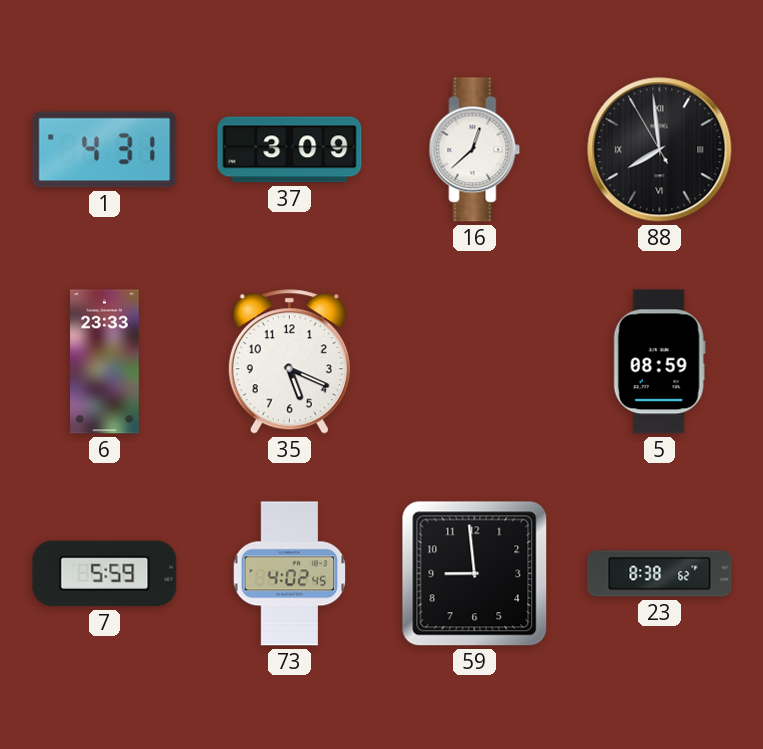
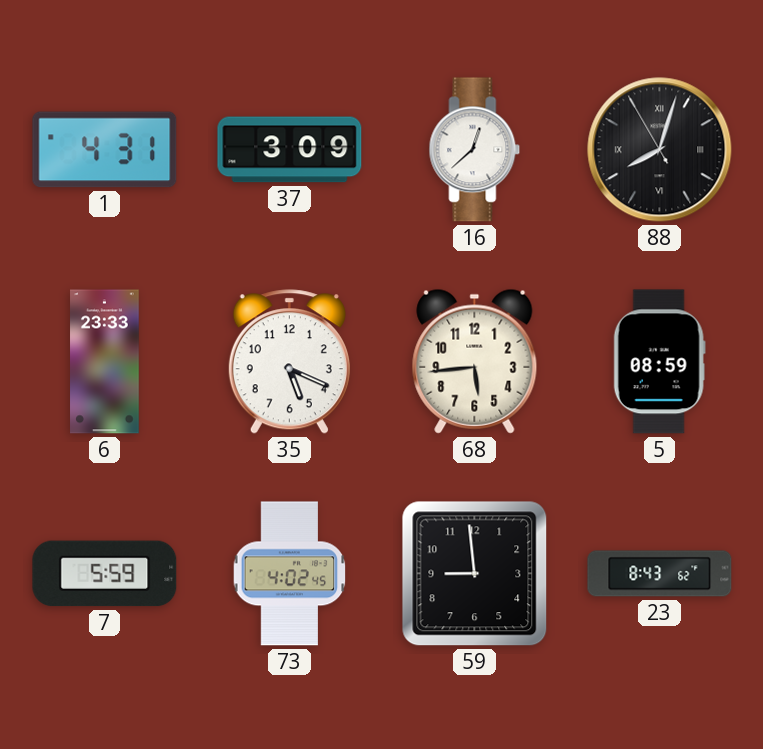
88: 7:58 -> 8:02
68: none -> 5:44
23: 8:38 -> 8:43
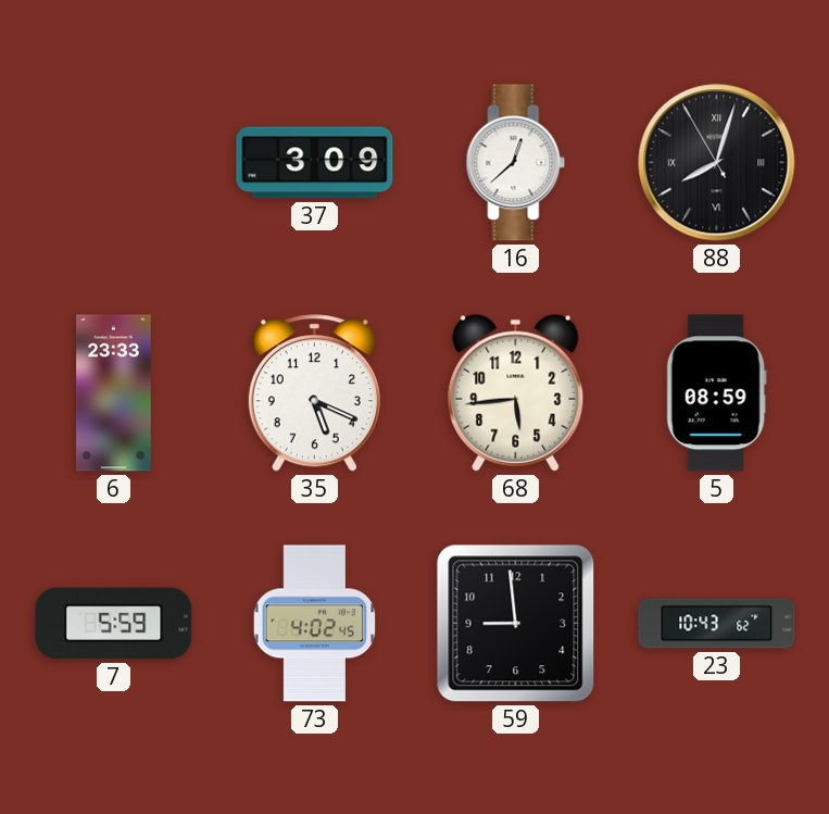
1: 4:31 -> none
23: 8:43 -> 10:43
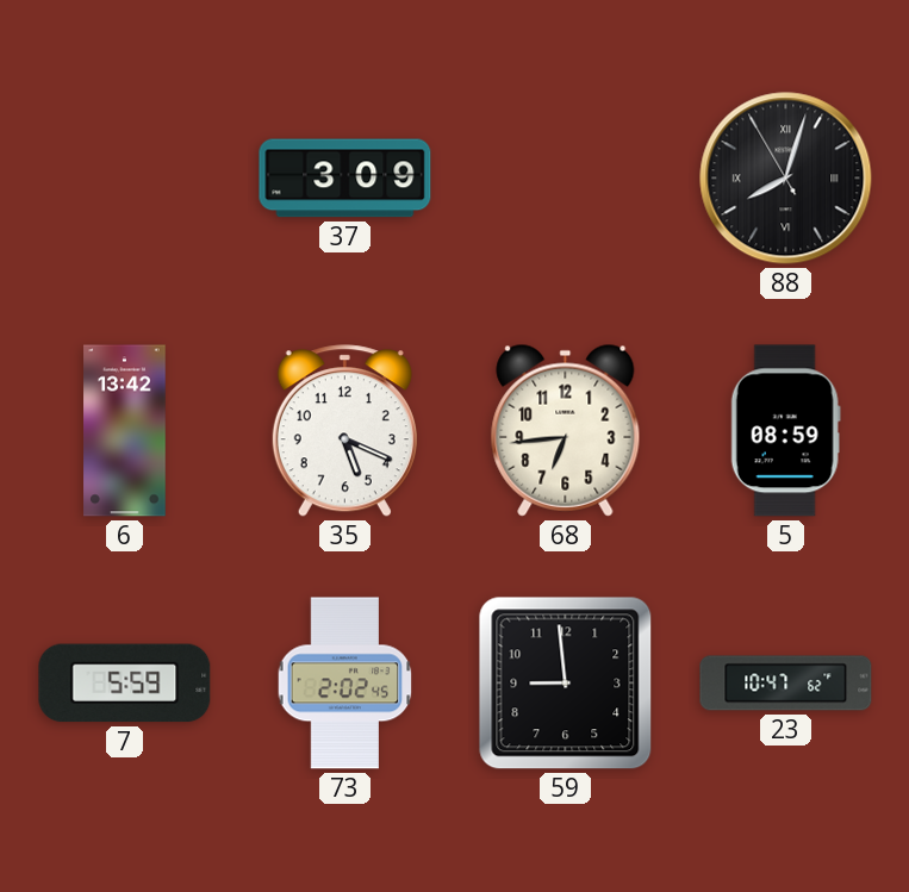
16: 12:38 -> none
6: 23:33 -> 13:42
68: 5:44 -> 6:44
73: 4:02 -> 2:02
23: 10:43 -> 10:47
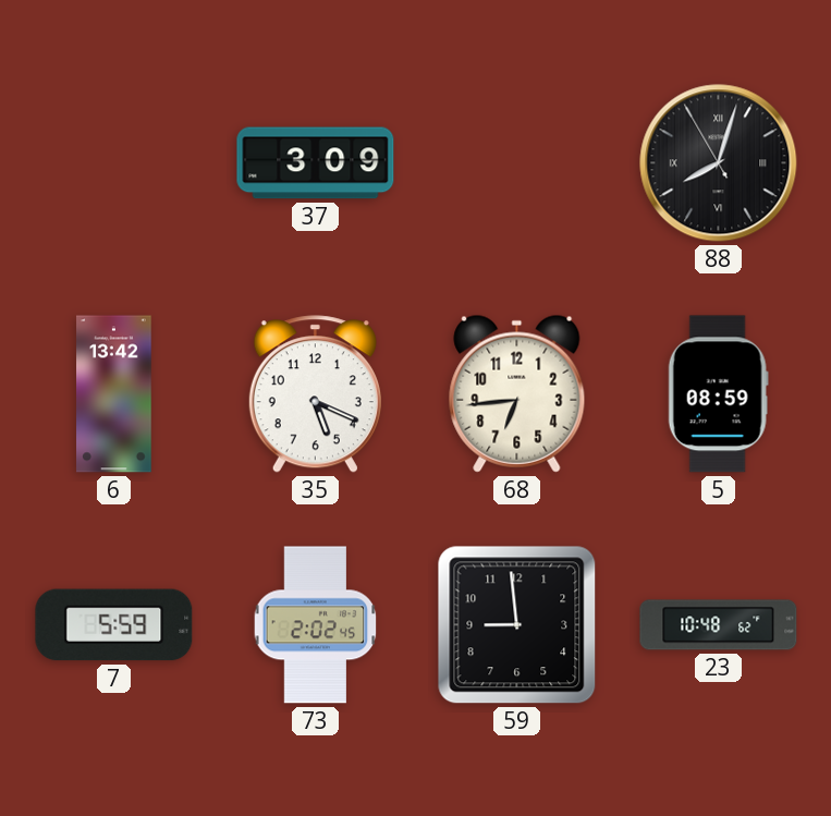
23: 10:47 -> 10:48
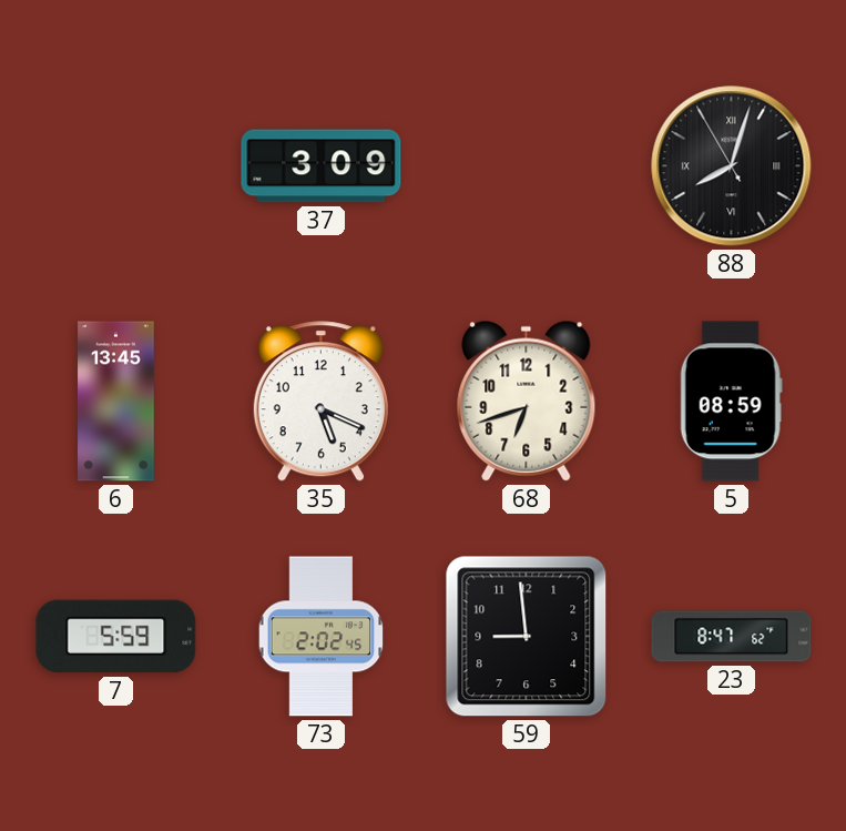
6: 13:42 -> 13:45
68: 6:44 -> 6:42
23: 10:48 -> 8:47
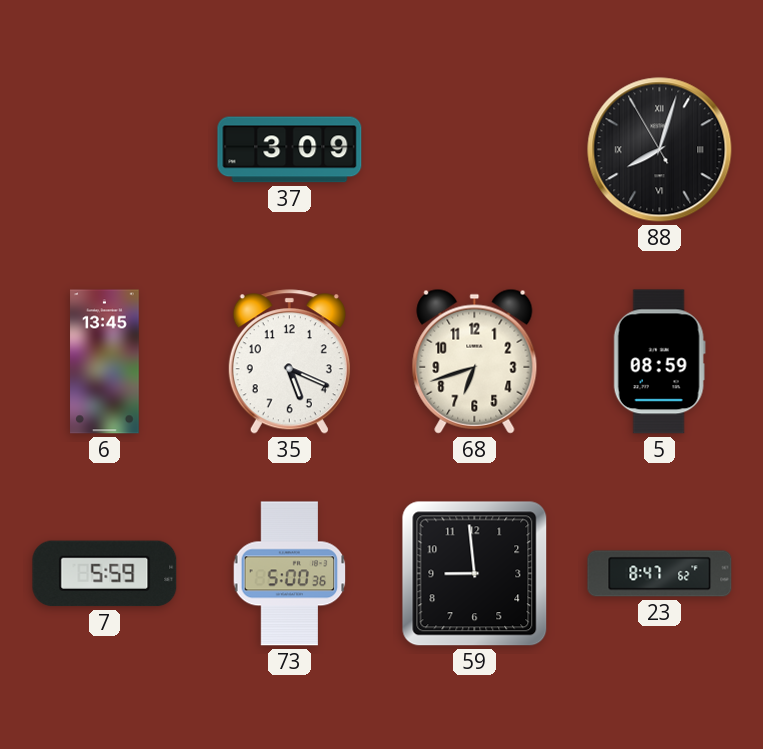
73: 2:02 -> 5:00
